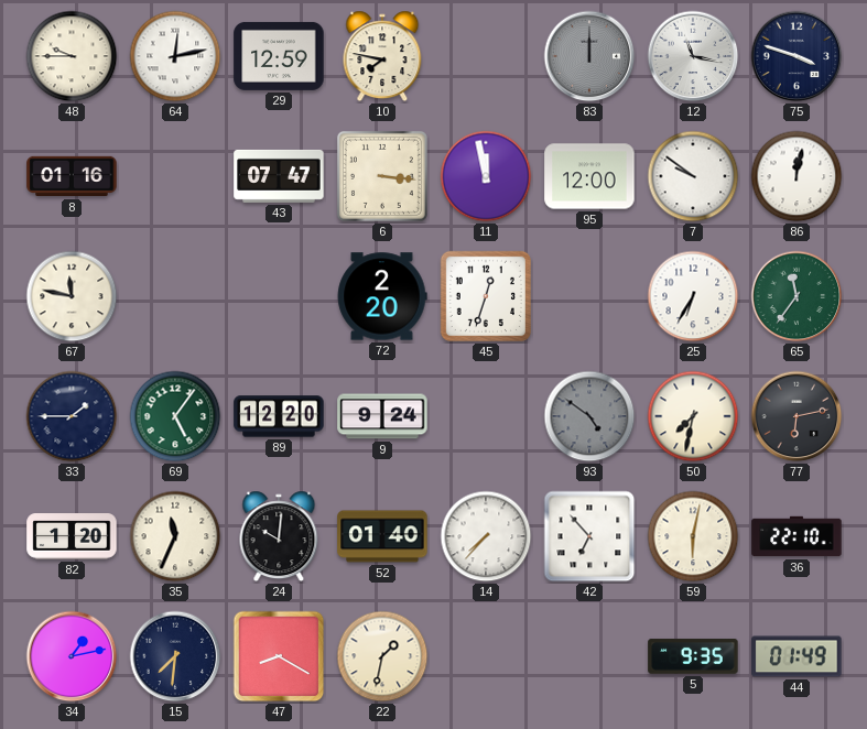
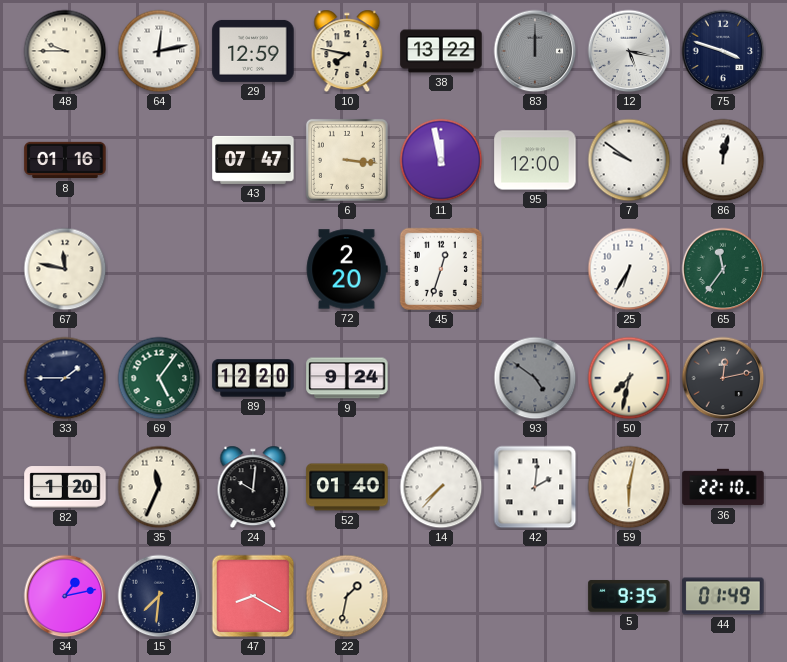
38: none -> 13:22
12: 11:17 -> 5:17
77: 6:13 -> 12:13
42: 6:53 -> 2:01
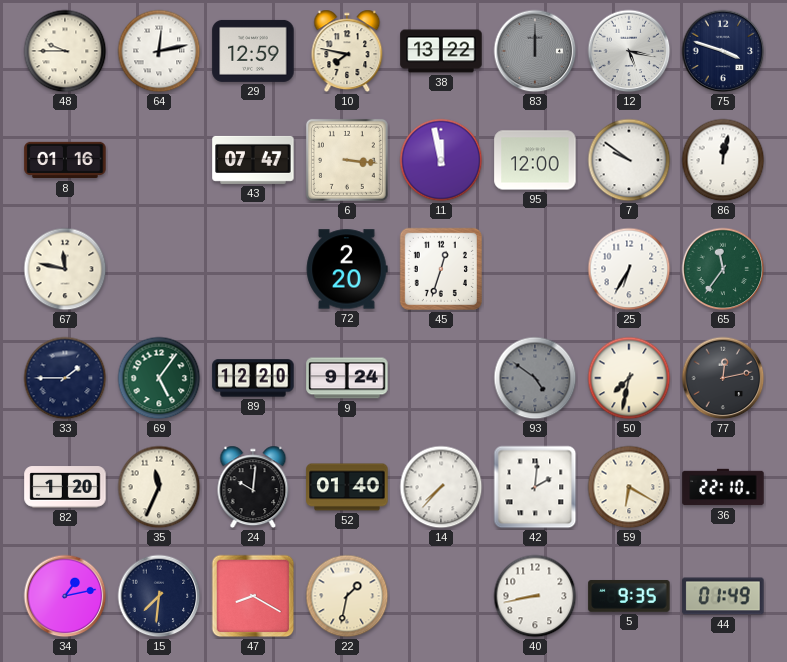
59: 6:02 -> 6:20
40: none -> 8:43
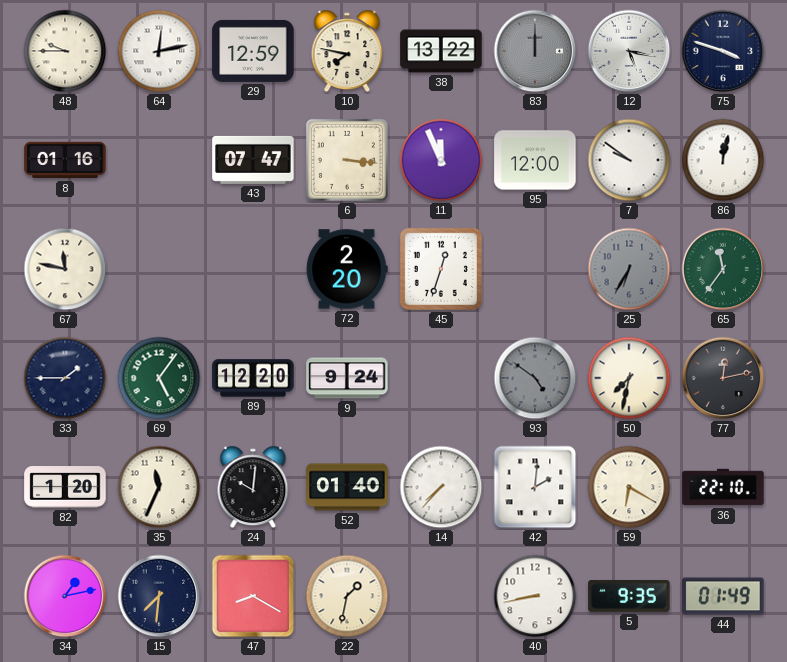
11: 11:58 -> 11:56
25 dial: white -> grey
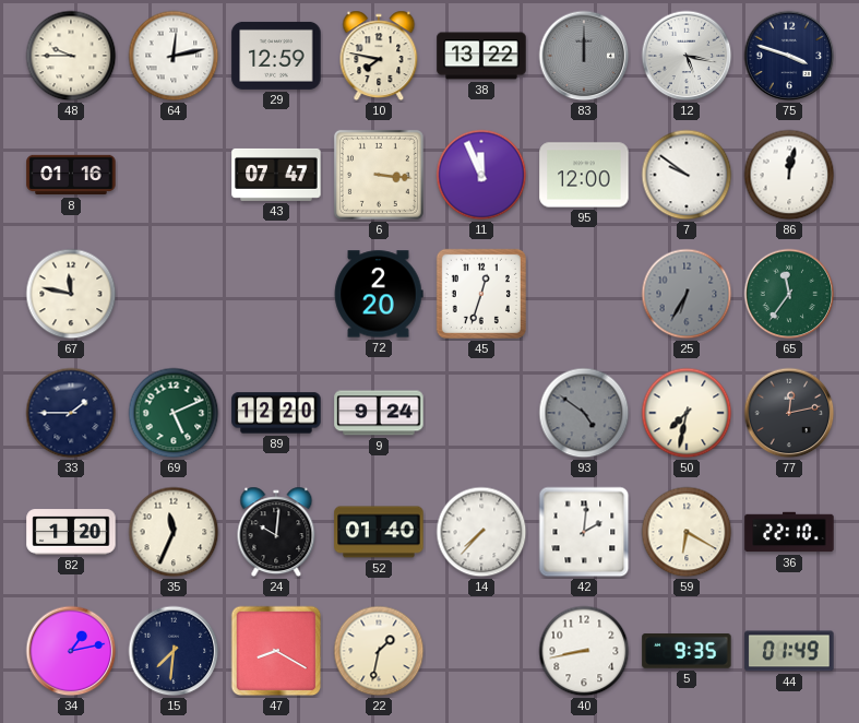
69: 5:06 -> 5:11
